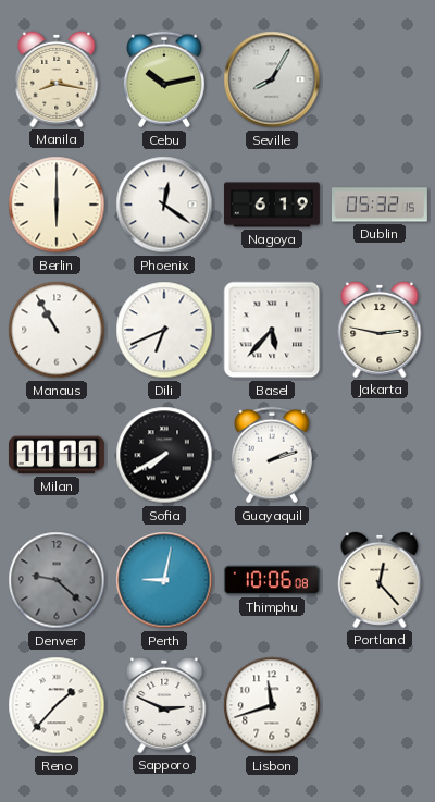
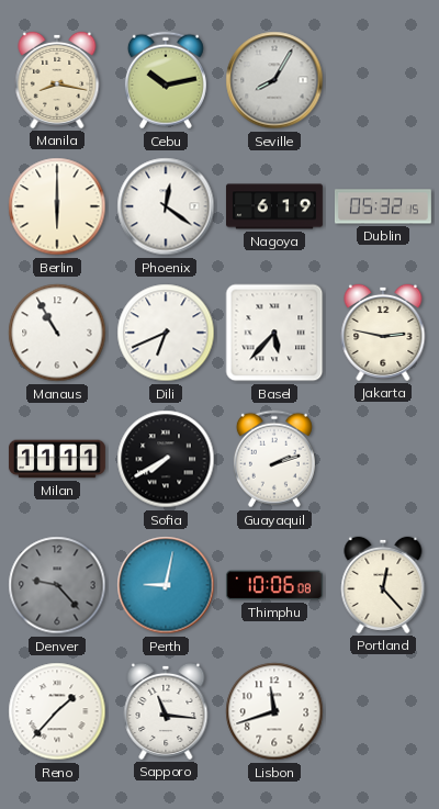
Denver: 9:22 -> 9:23
Sapporo: 2:49 -> 11:16
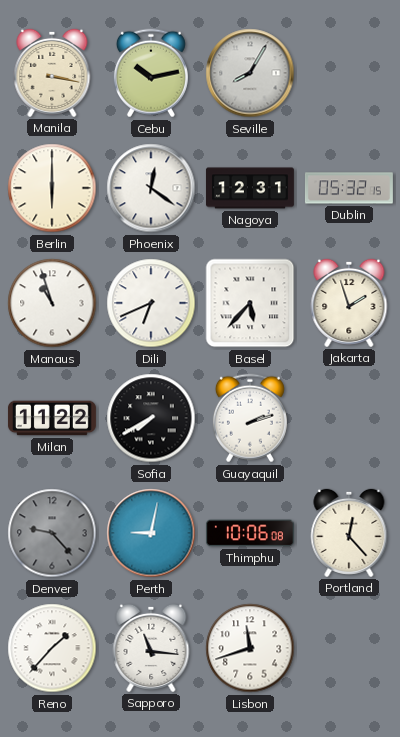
Manila: 8:17 -> 3:17
Nagoya: 6:19 -> 12:31
Manaus: 10:55 -> 10:57
Jakarta: 2:47 -> 1:57
Milan: 11:11 -> 11:22
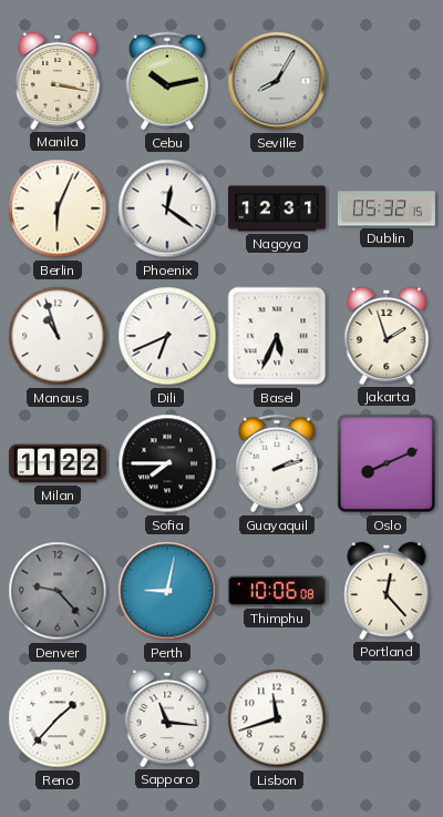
Berlin: 6:00 -> 6:04
Basel: 5:37 -> 5:34
Sofia: 7:40 -> 7:45
Oslo: none -> 8:11
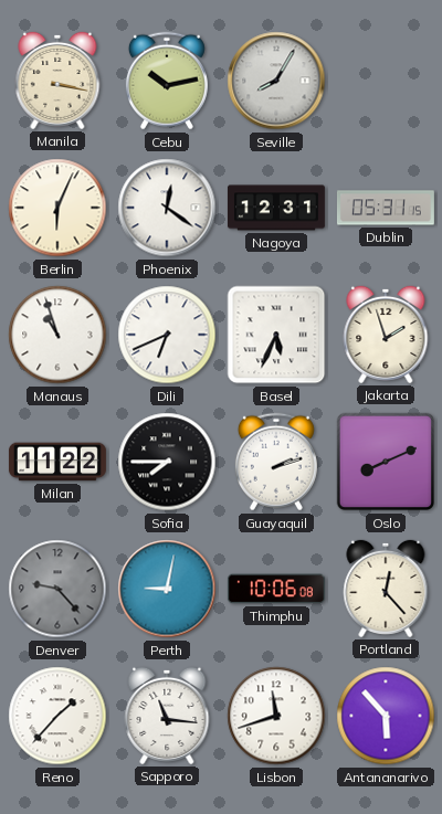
Dublin: 05:32 -> 05:31
Antananarivo: none -> 5:53
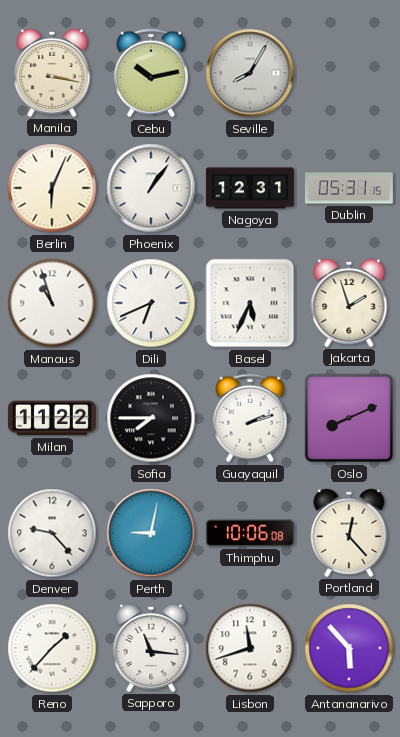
Phoenix: 12:21 -> 1:06
Denver dial: grey -> white
